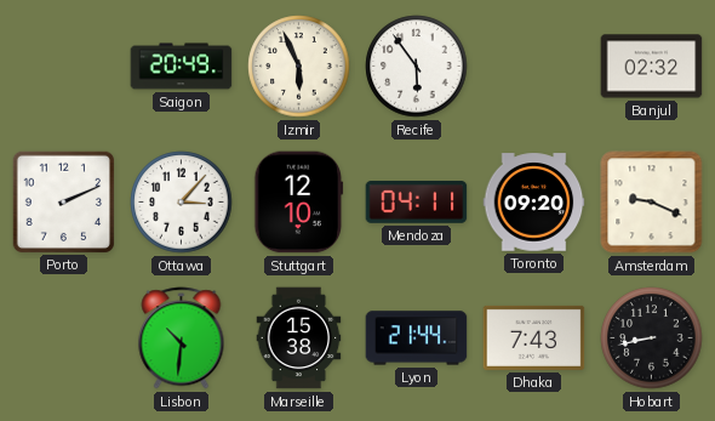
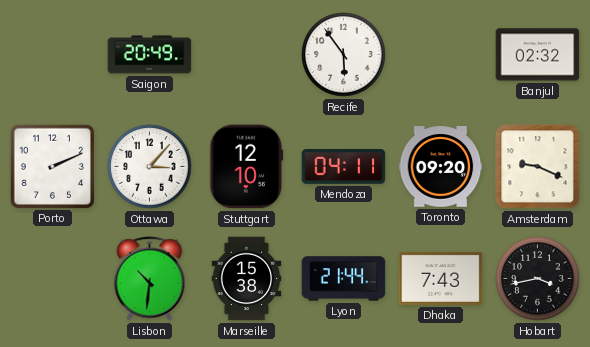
Izmir: 5:56 -> none
Hobart: 8:43 -> 3:43
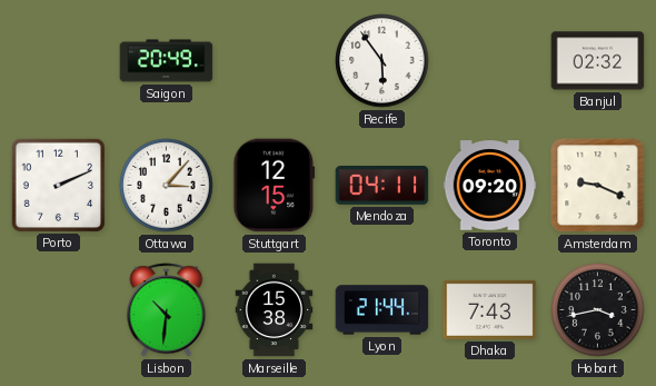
Stuttgart: 12:10 -> 12:15
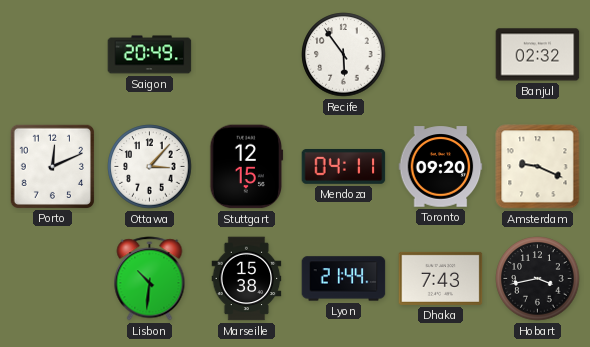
Porto: 2:11 -> 12:11
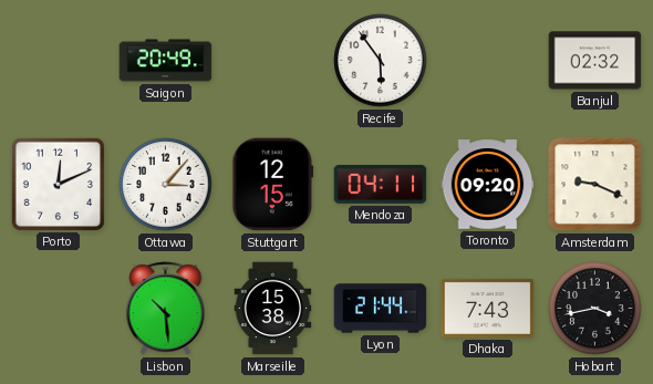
Lisbon: 10:31 -> 10:29
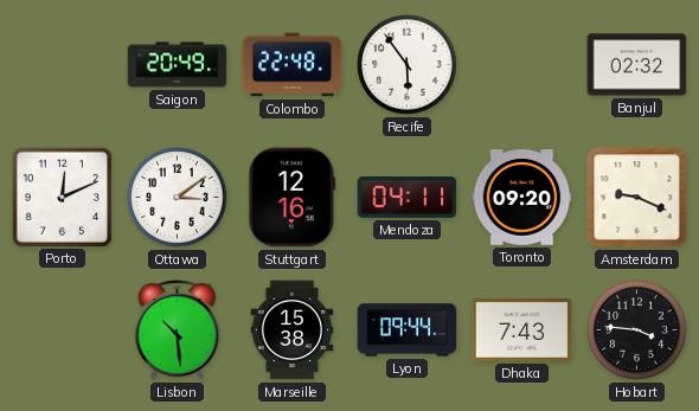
Colombo: none -> 22:48
Ottawa: 3:07 -> 3:09
Stuttgart: 12:15 -> 12:16
Lyon: 21:44 -> 09:44
Hobart: 3:43 -> 3:46
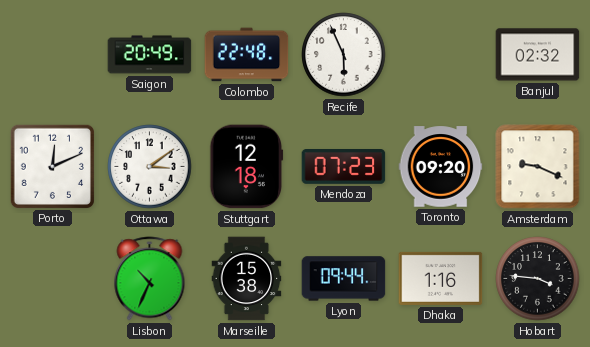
Recife: 5:54 -> 5:56
Stuttgart: 12:16 -> 12:18
Mendoza: 04:11 -> 07:23
Lisbon: 10:29 -> 10:34
Dhaka: 7:43 -> 1:16
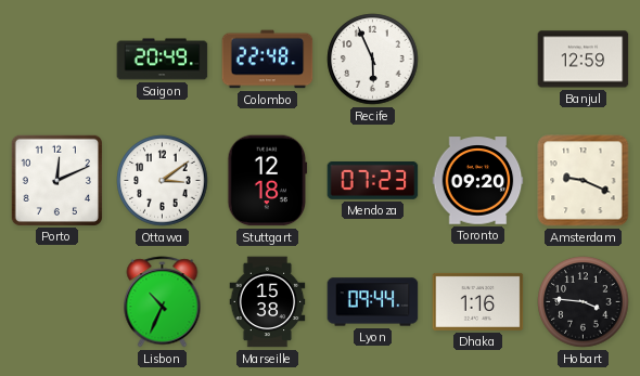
Banjul: 02:32 -> 12:59
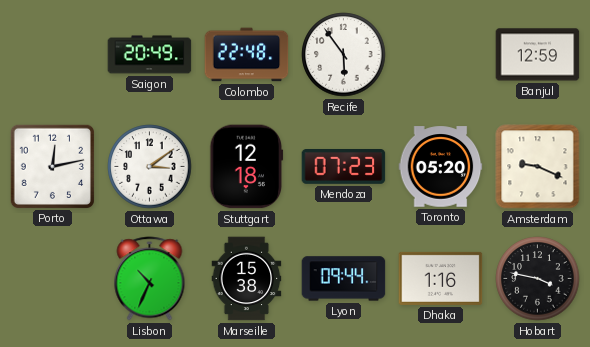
Recife: 5:56 -> 5:54
Porto: 12:11 -> 12:13
Toronto: 09:20 -> 05:20
Hobart: 3:46 -> 3:47
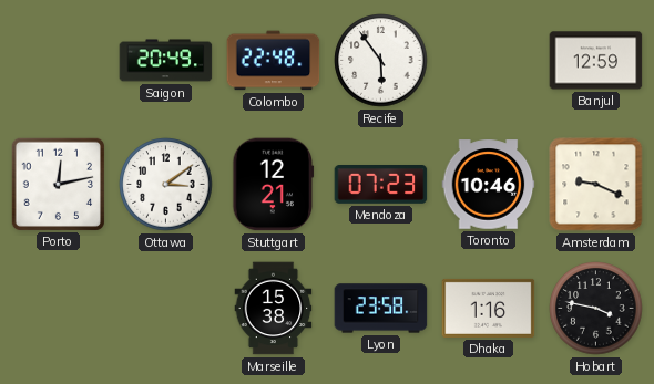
Stuttgart: 12:18 -> 12:21
Toronto: 05:20 -> 10:46
Lisbon: 10:34 -> none
Lyon: 09:44 -> 23:58
